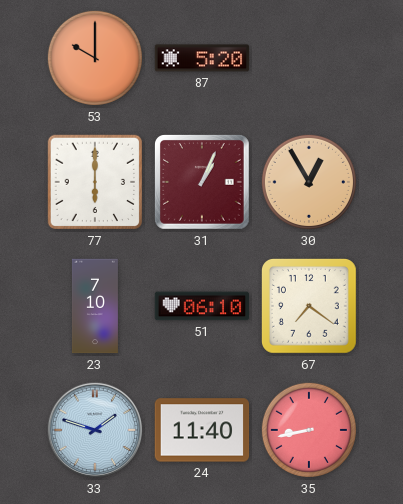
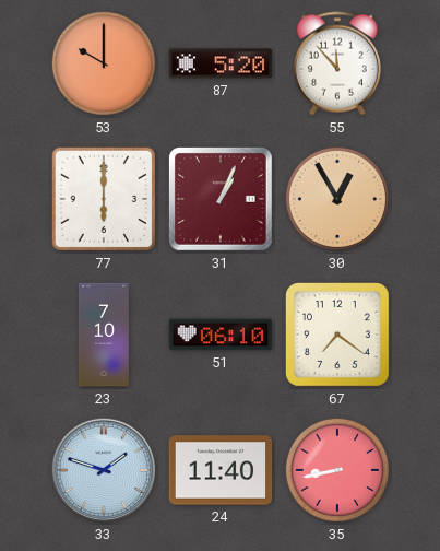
55: none -> 11:53
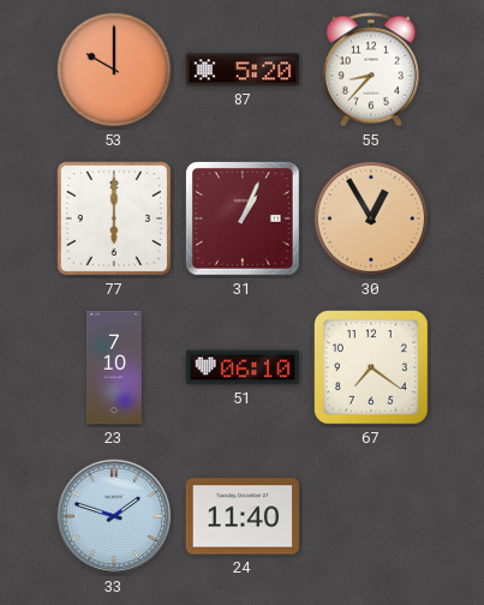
55: 11:53 -> 8:37
35: 8:43 -> none
